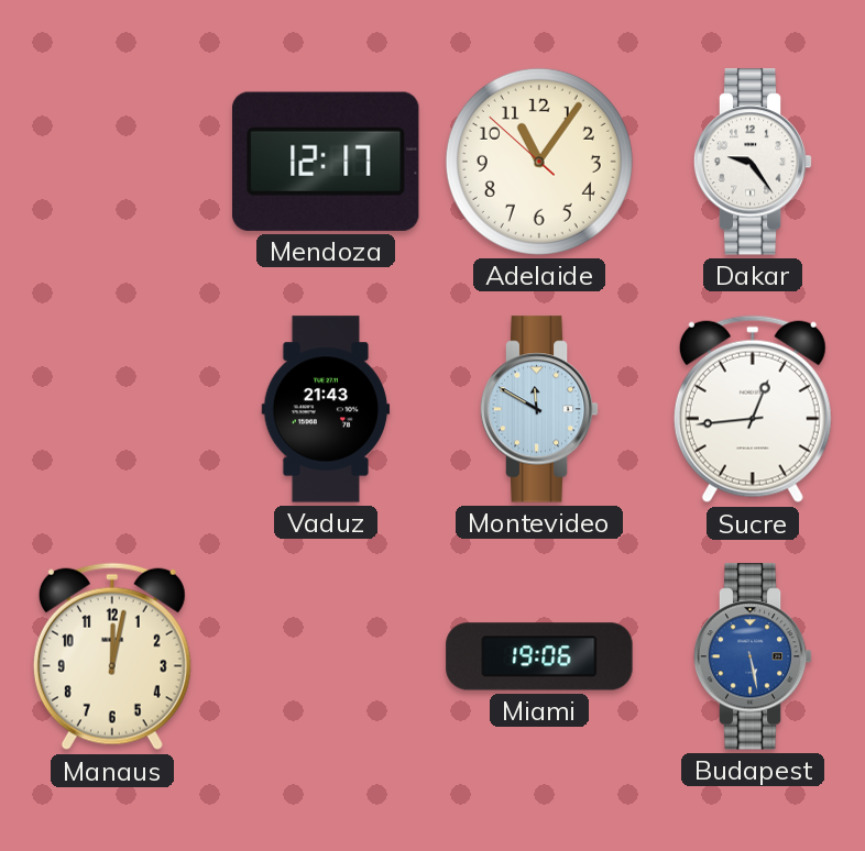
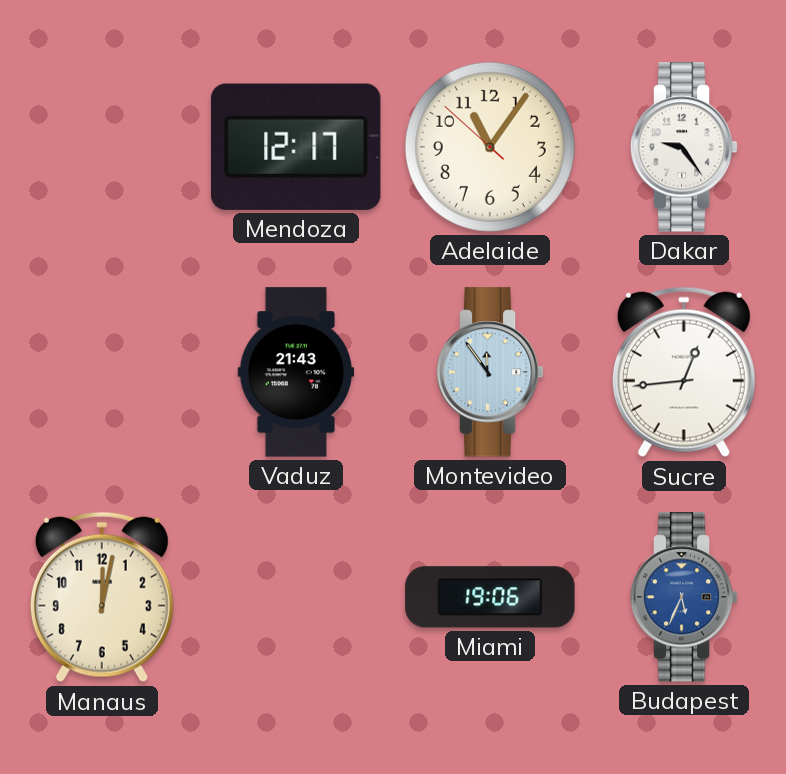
Montevideo: 11:50 -> 11:54
Budapest: 5:28 -> 5:34
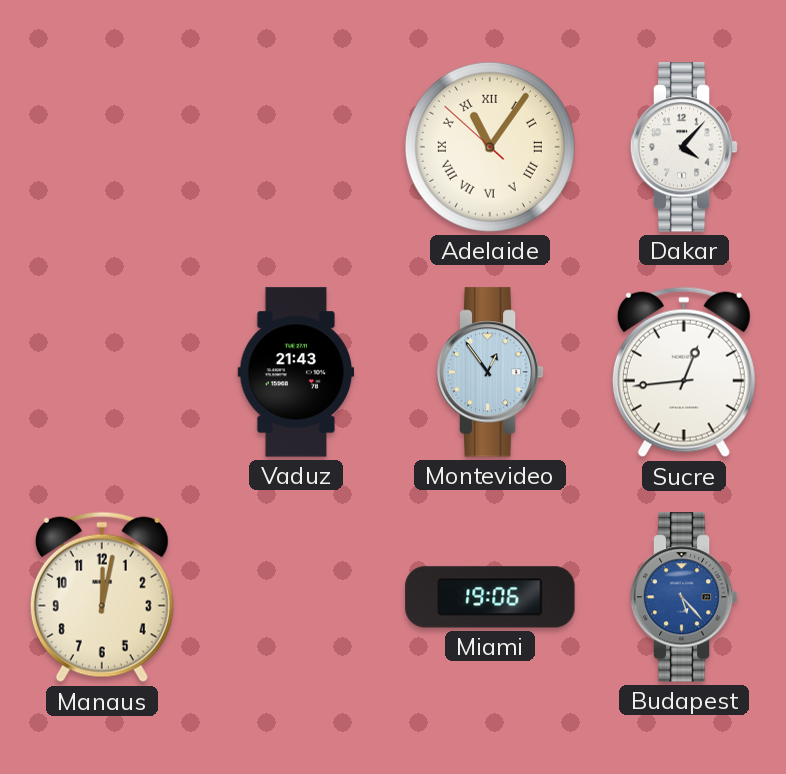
Mendoza: 12:17 -> none
Adelaide numerals: Arabic -> Roman
Dakar: 9:24 -> 4:07
Montevideo: 11:54 -> 12:54
Budapest: 5:34 -> 5:23
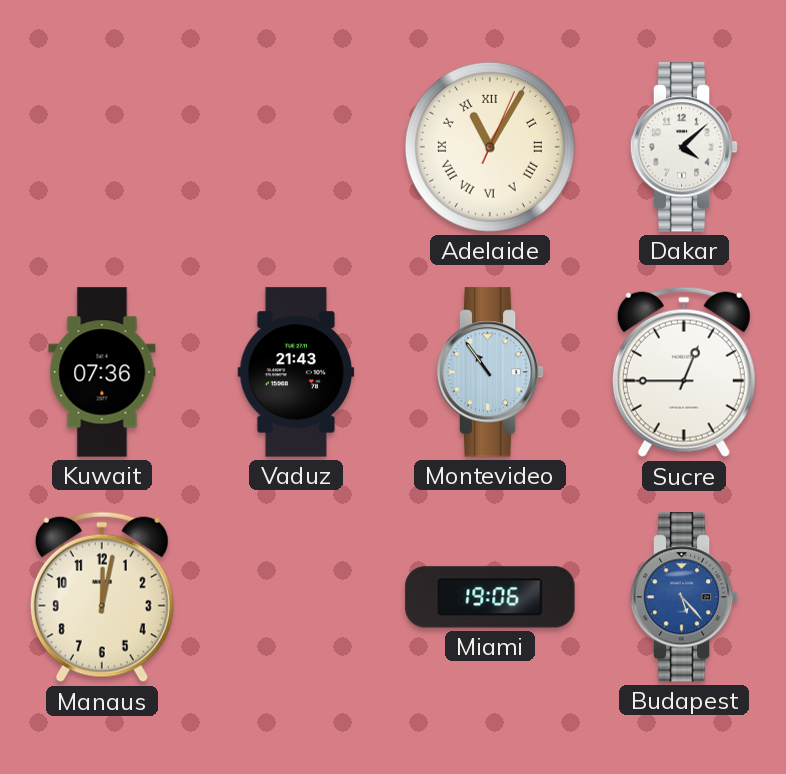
Adelaide: 11:05:52 -> 11:05:04
Dakar: 4:07 -> 4:08
Kuwait: none -> 07:36
Montevideo: 12:54 -> 10:54
Sucre: 12:44 -> 12:45
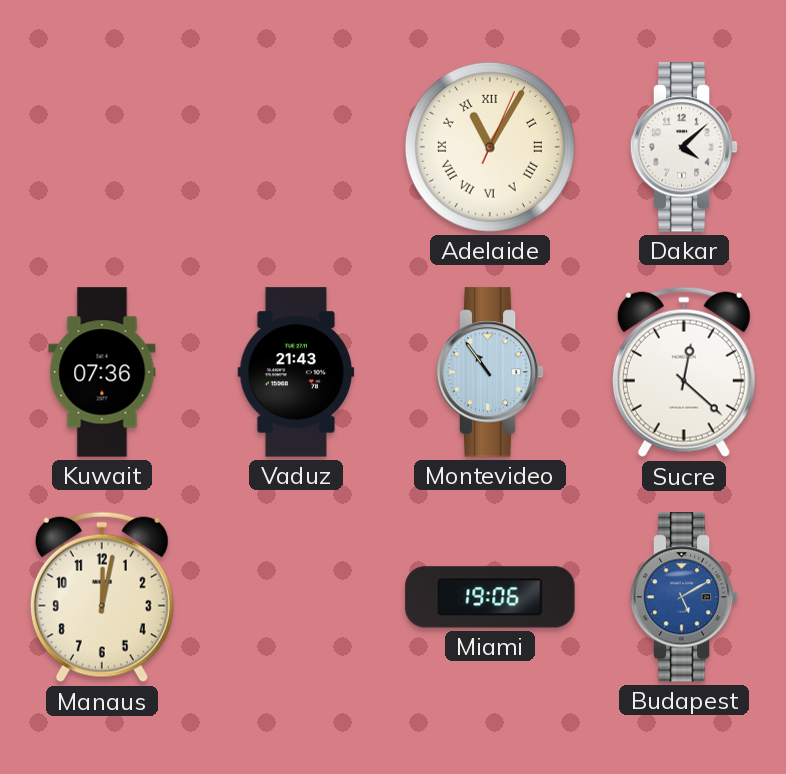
Sucre: 12:45 -> 12:22
Budapest: 5:23 -> 5:10
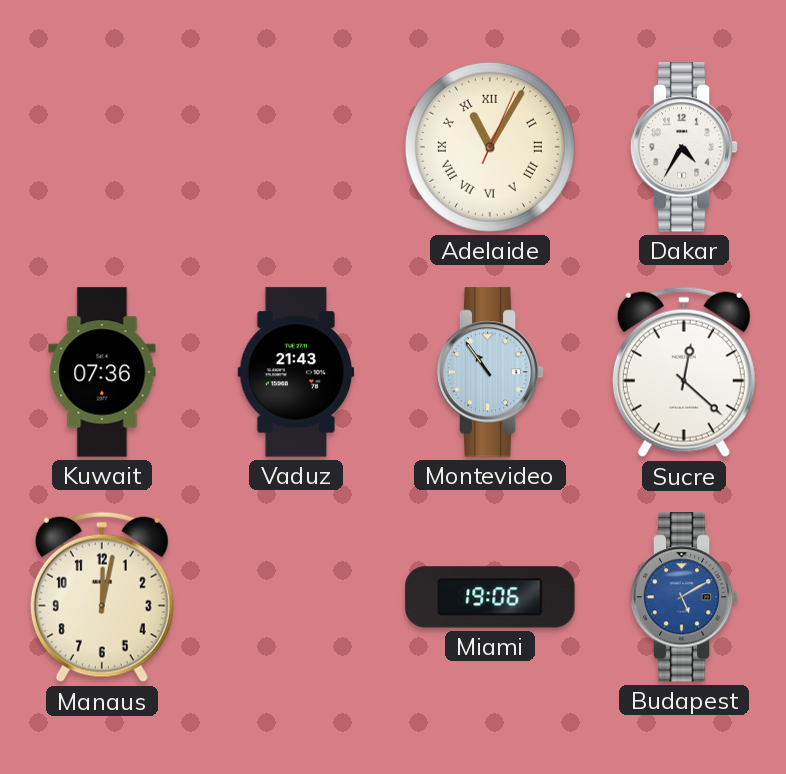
Dakar: 4:08 -> 4:35
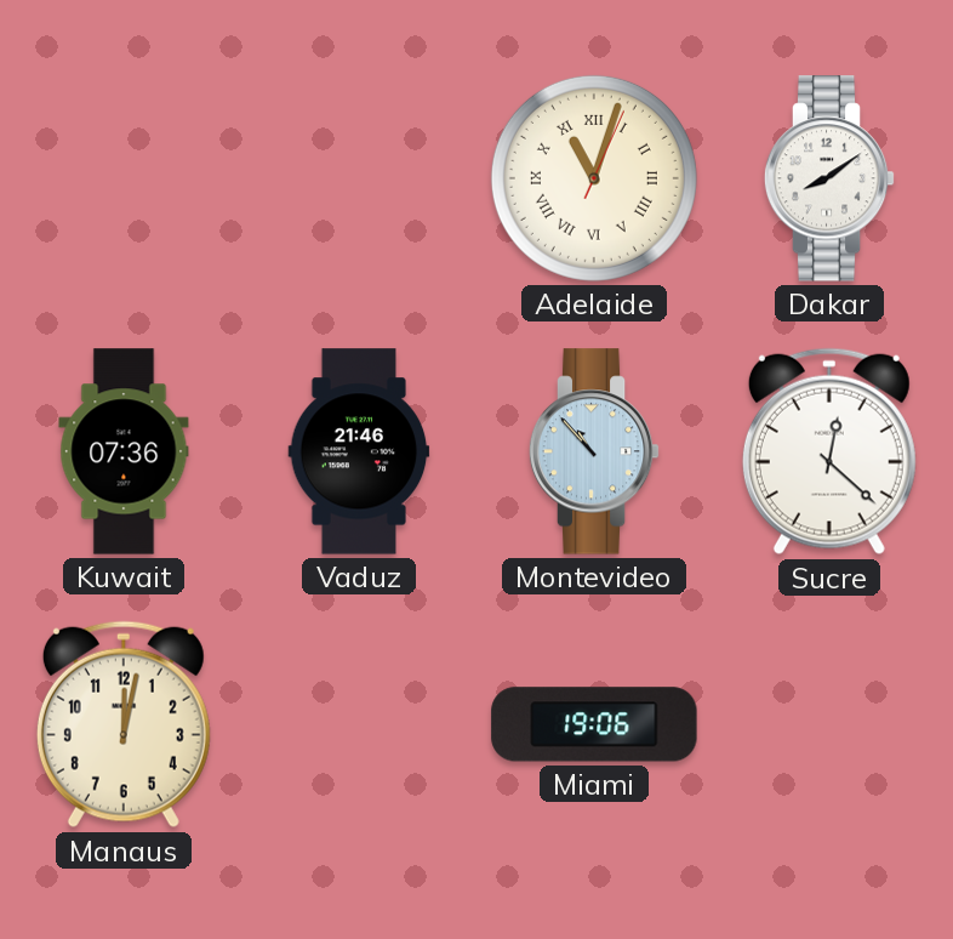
Adelaide: 11:05 -> 11:03
Dakar: 4:35 -> 8:09
Vaduz: 21:43 -> 21:46
Montevideo: 10:54 -> 10:53
Budapest: 5:10 -> none
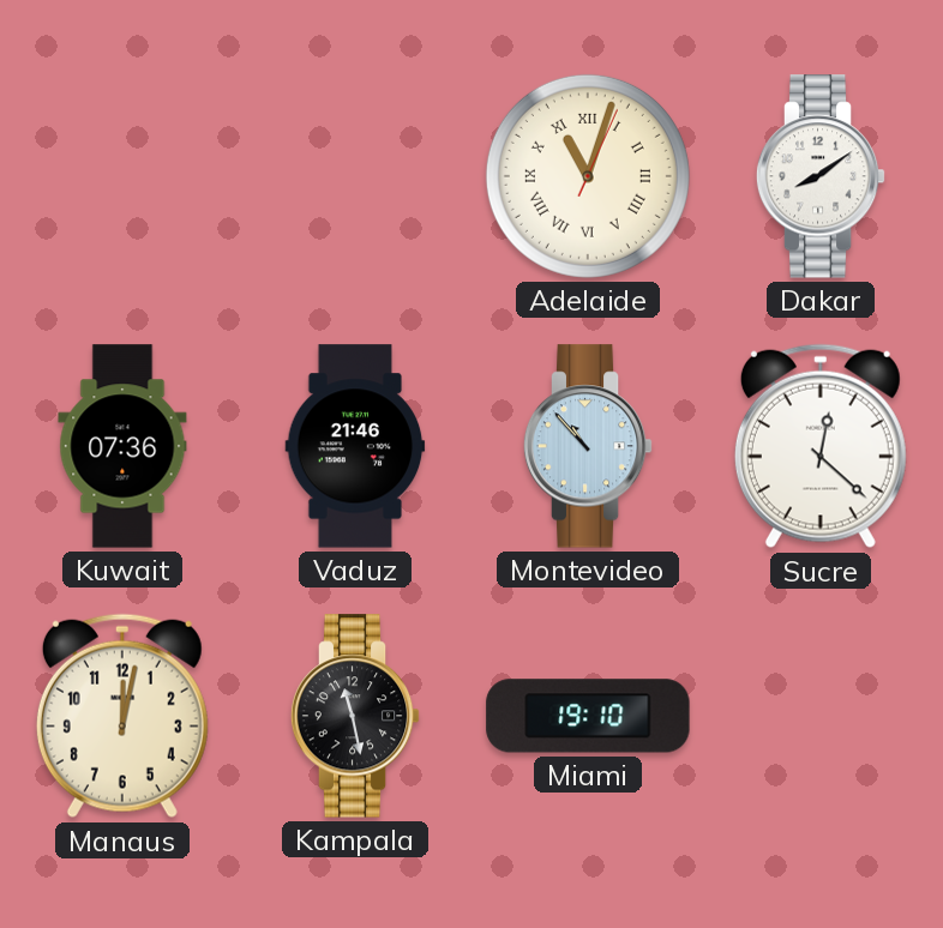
Kampala: none -> 11:28
Miami: 19:06 -> 19:10
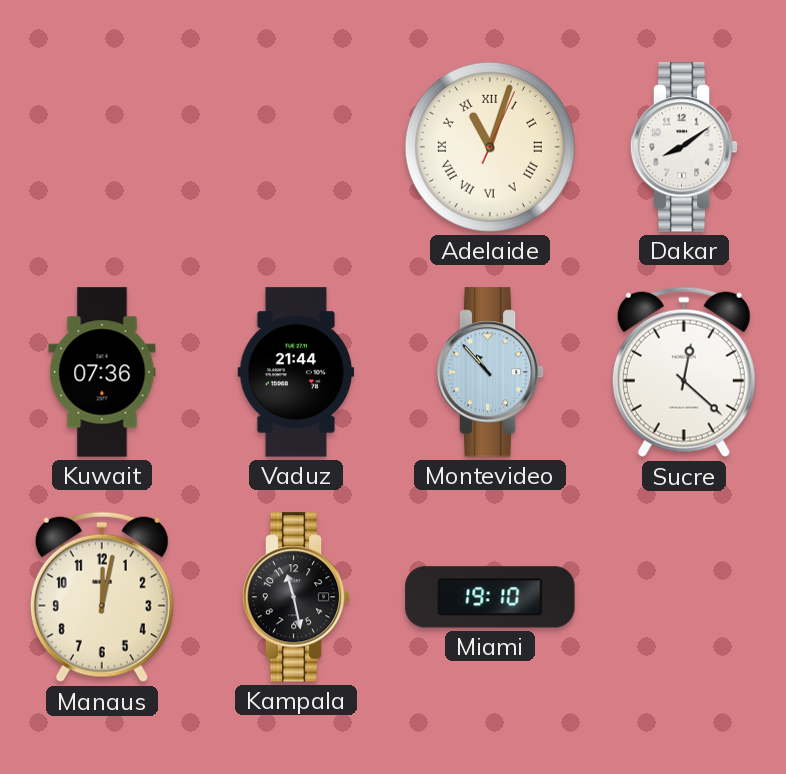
Vaduz: 21:46 -> 21:44
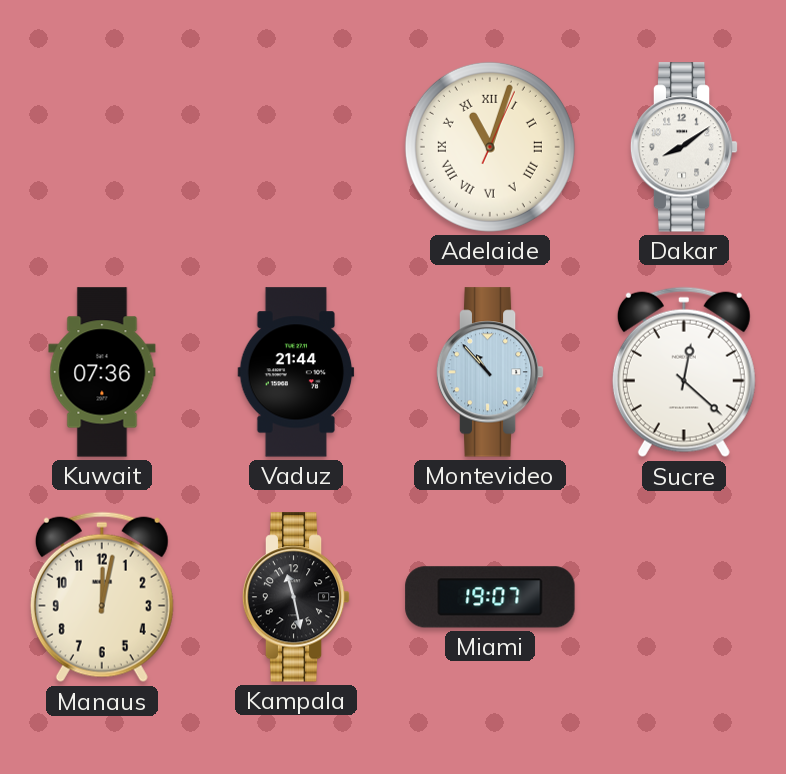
Miami: 19:10 -> 19:07
